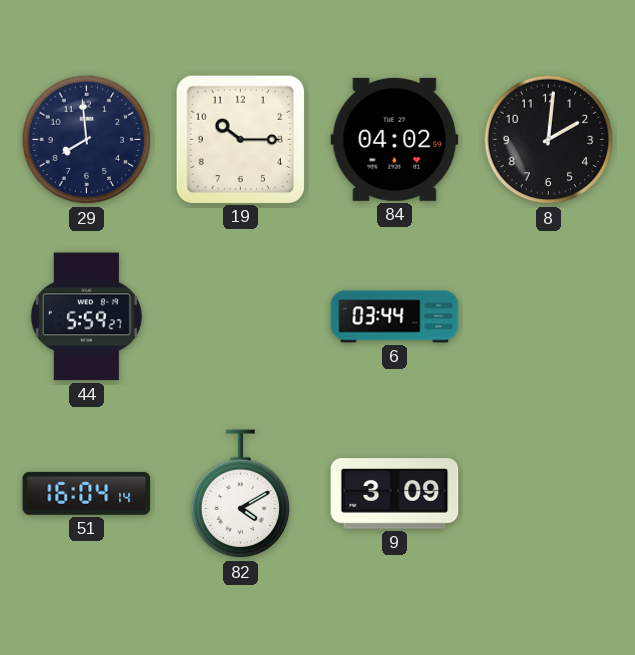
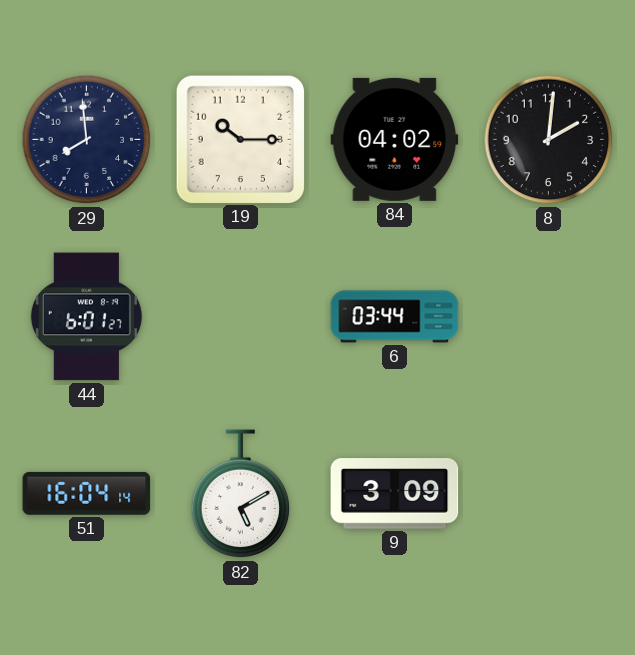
44: 5:59 -> 6:01
82: 4:10 -> 5:10
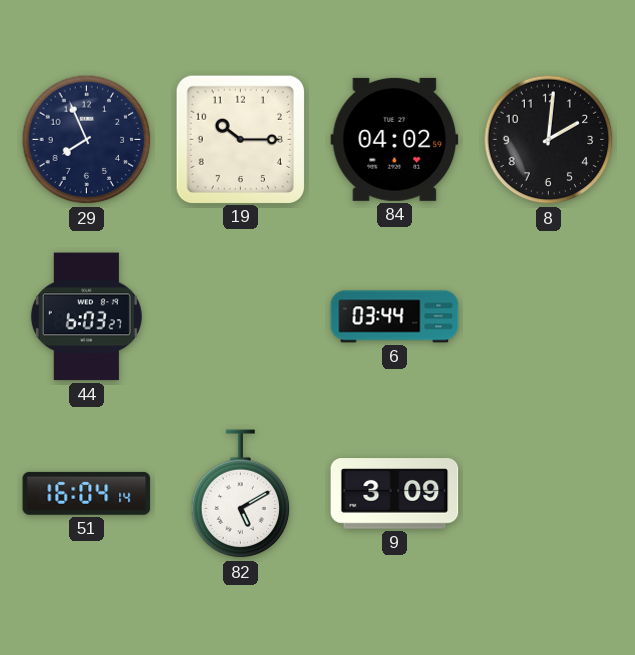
29: 7:59 -> 7:56
44: 6:01 -> 6:03
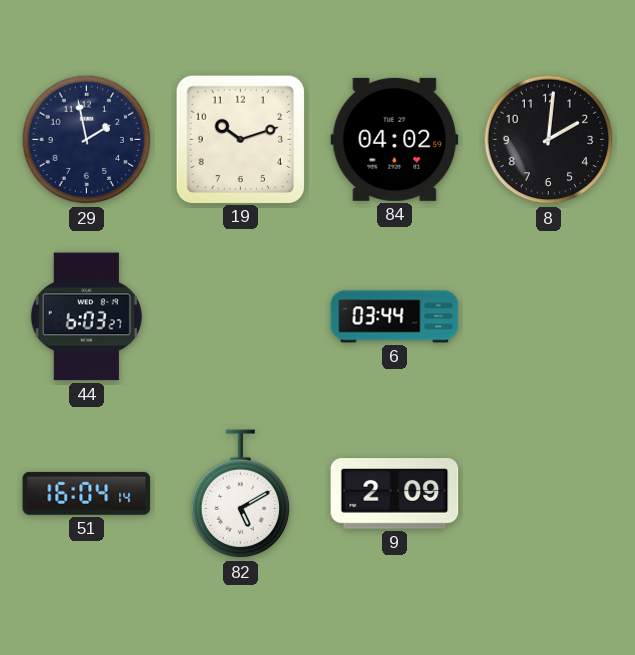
29: 7:56 -> 1:58
19: 10:15 -> 10:12
9: 3:09 -> 2:09
